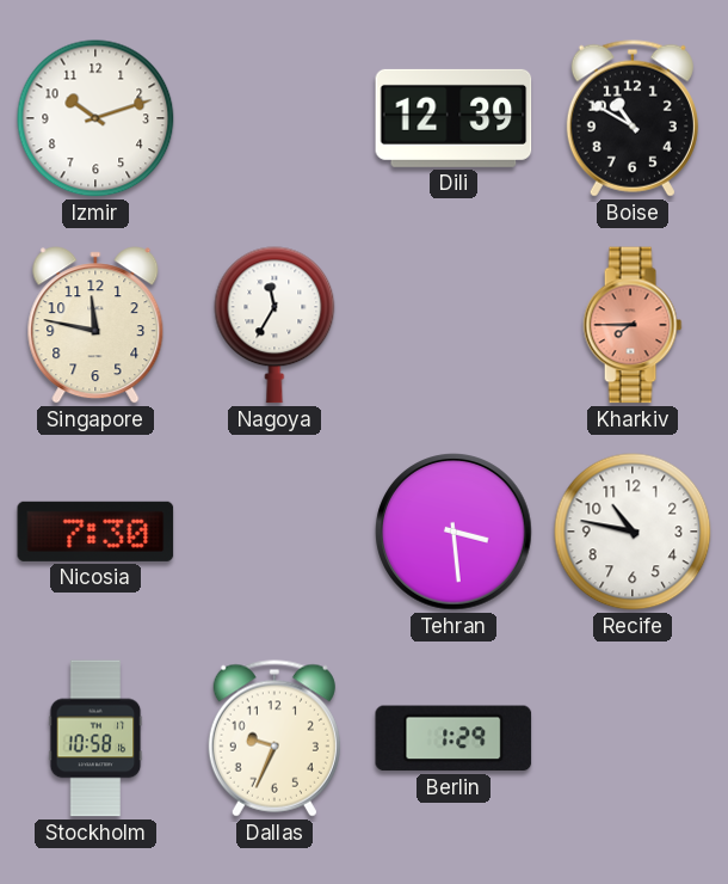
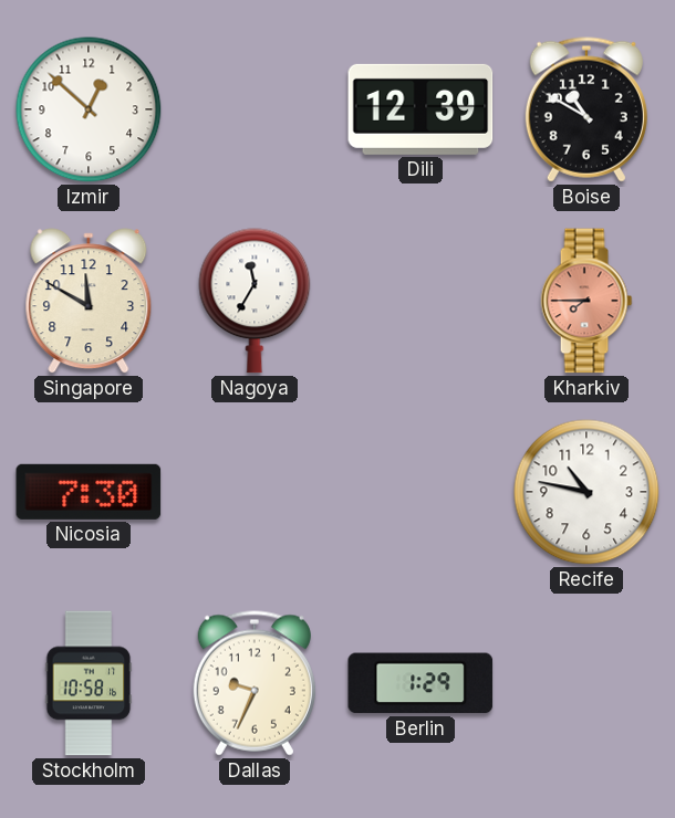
Izmir: 10:12 -> 12:52
Singapore: 11:47 -> 11:50
Tehran: 3:29 -> none
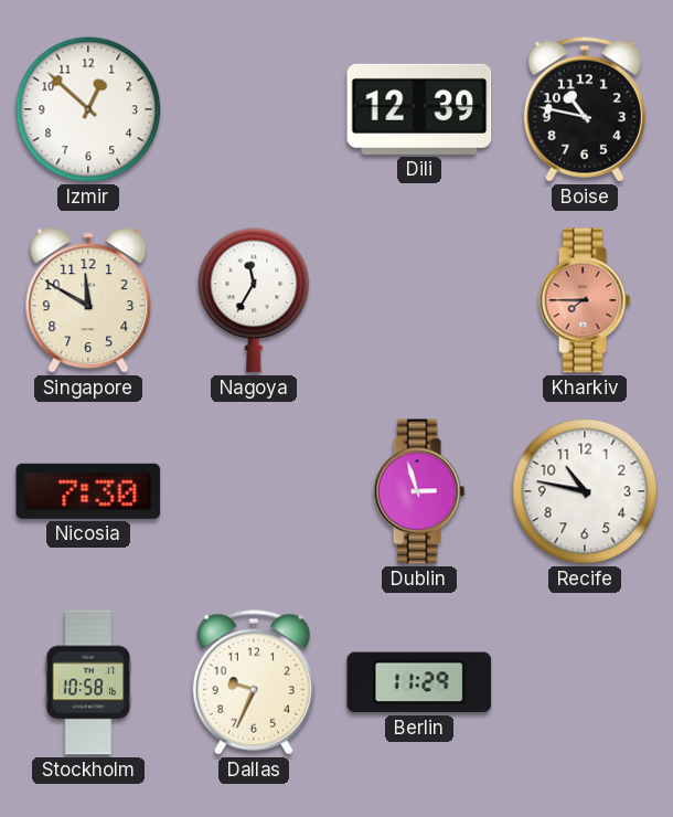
Boise: 10:50 -> 10:47
Dublin: none -> 2:57
Berlin: 1:29 -> 11:29
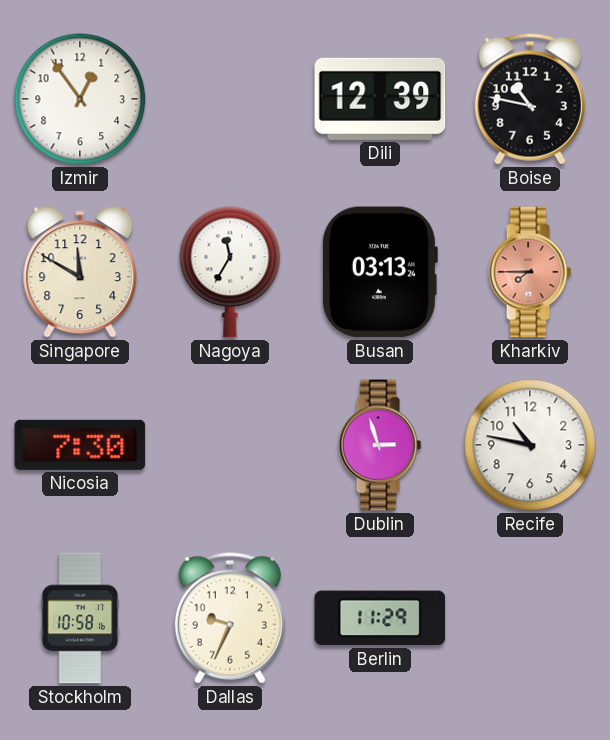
Izmir: 12:52 -> 12:54
Busan: none -> 03:13
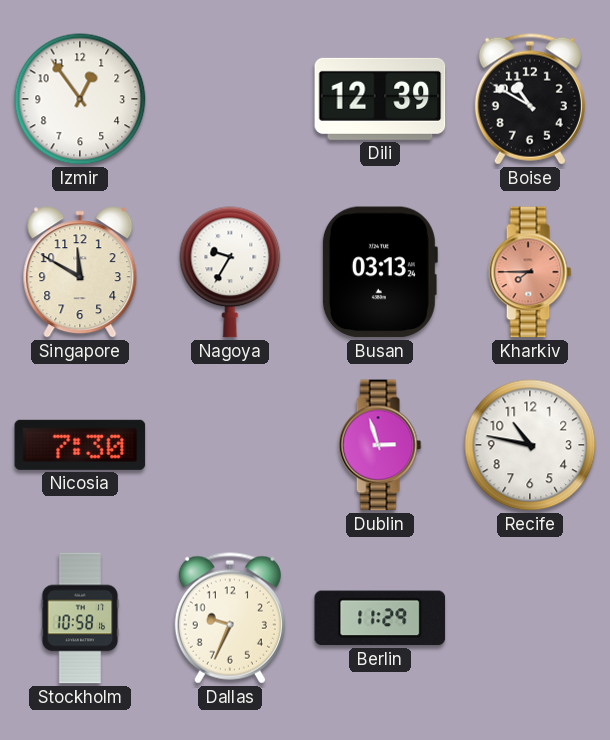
Boise: 10:47 -> 10:50
Nagoya: 11:35 -> 9:35
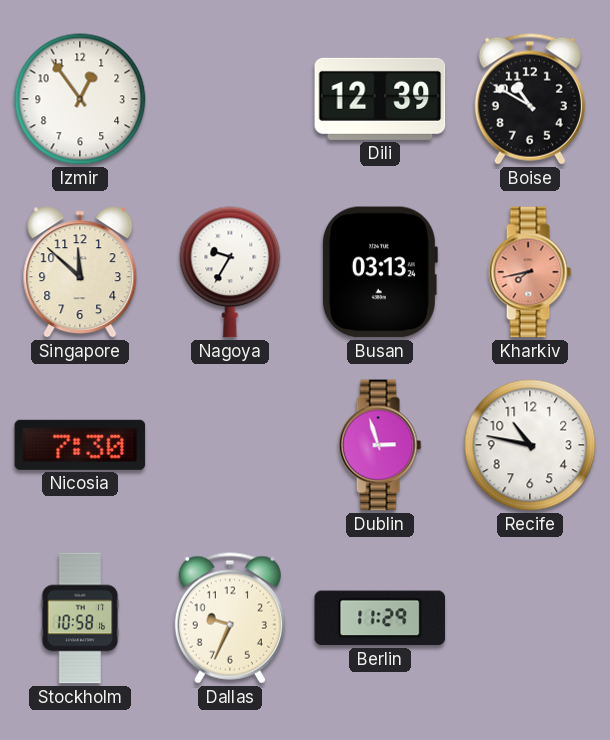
Singapore: 11:50 -> 11:52
Kharkiv: 7:45 -> 7:43
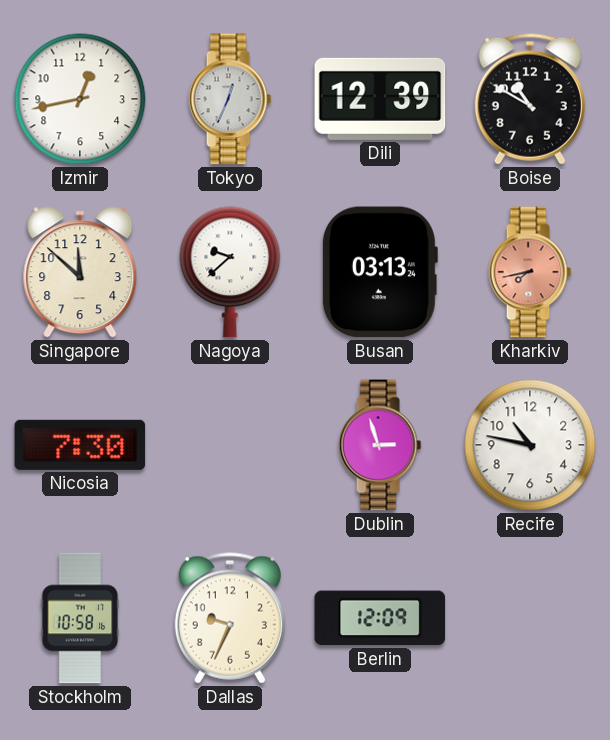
Izmir: 12:54 -> 12:43
Tokyo: none -> 12:34
Nagoya: 9:35 -> 9:38
Berlin: 11:29 -> 12:09
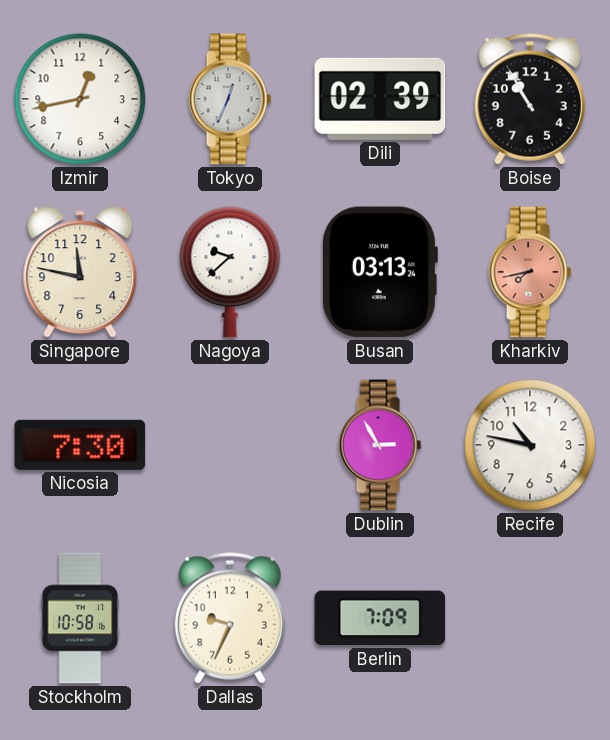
Dili: 12:39 -> 02:39
Boise: 10:50 -> 10:55
Singapore: 11:52 -> 11:47
Dublin: 2:57 -> 2:55
Berlin: 12:09 -> 7:09
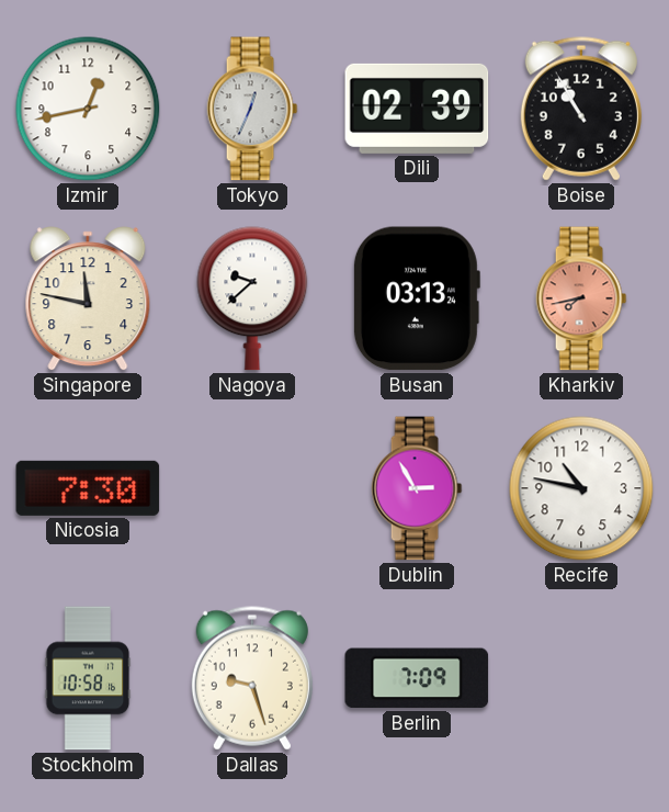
Dallas: 9:34 -> 9:27
